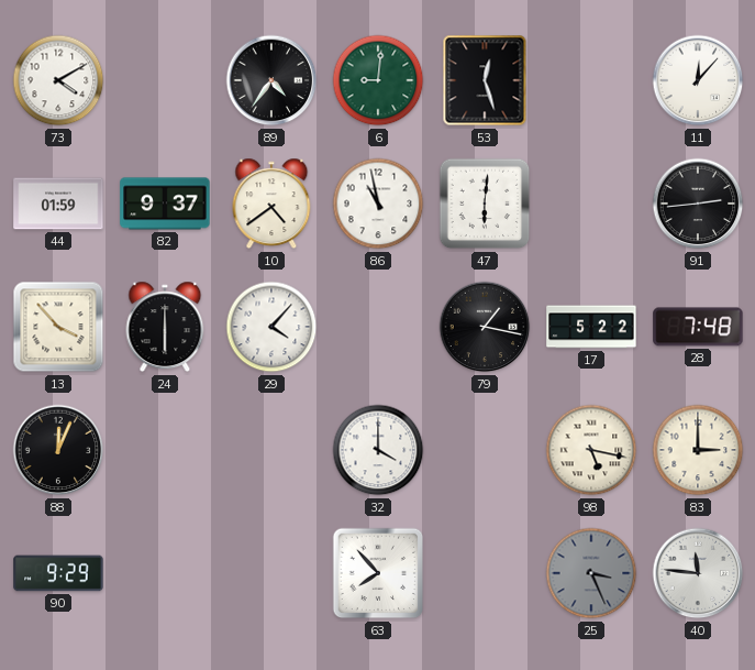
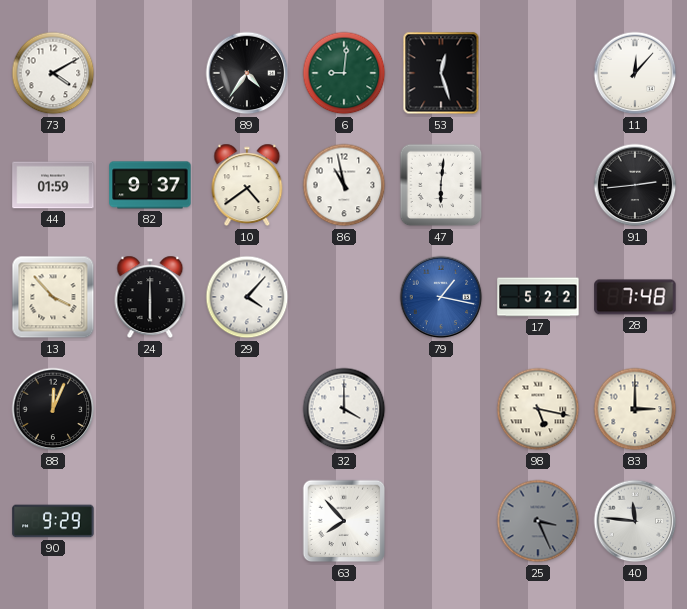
79 dial: black -> blue
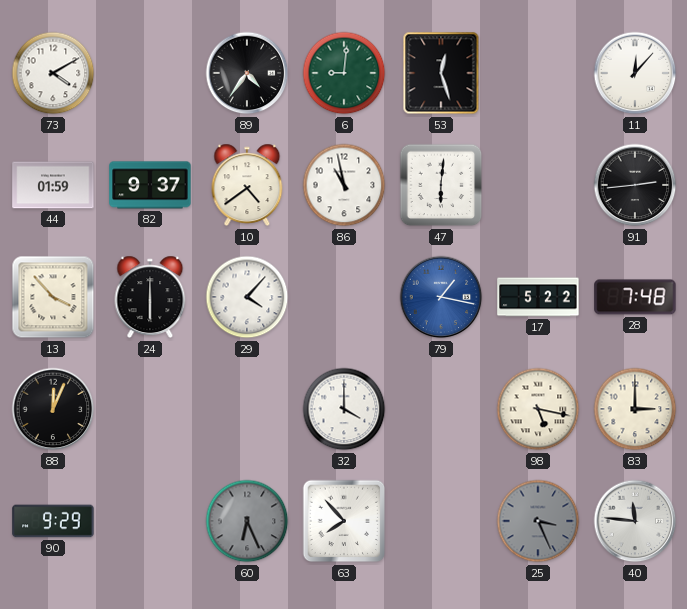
60: none -> 6:26
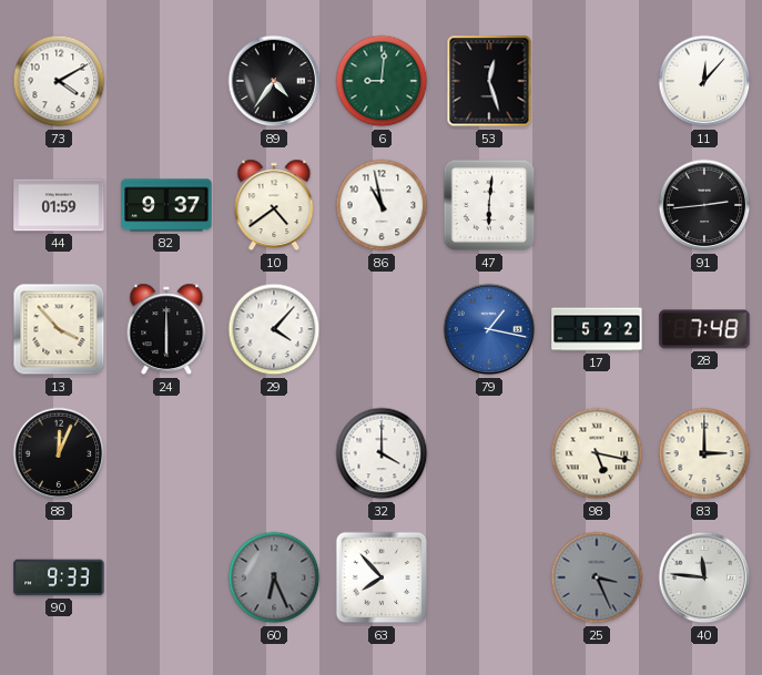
90: 9:29 -> 9:33
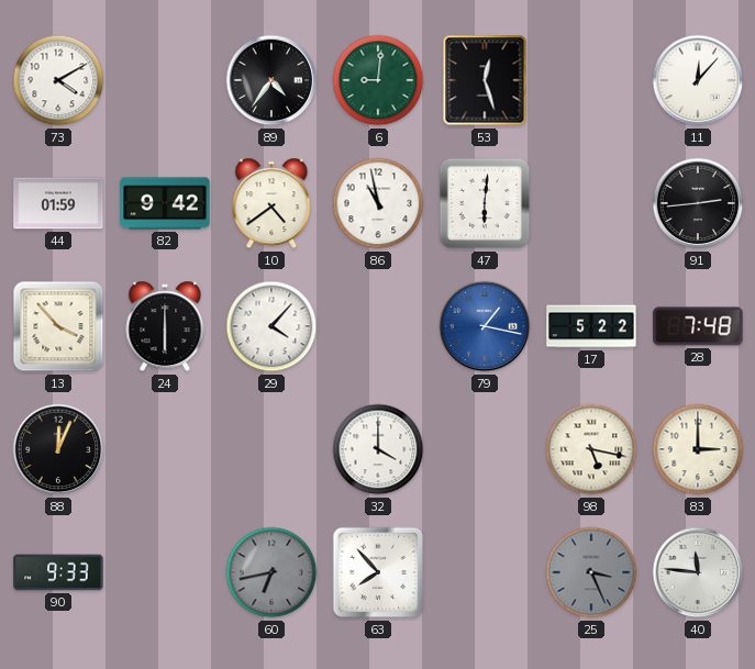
82: 9:37 -> 9:42
60: 6:26 -> 6:43
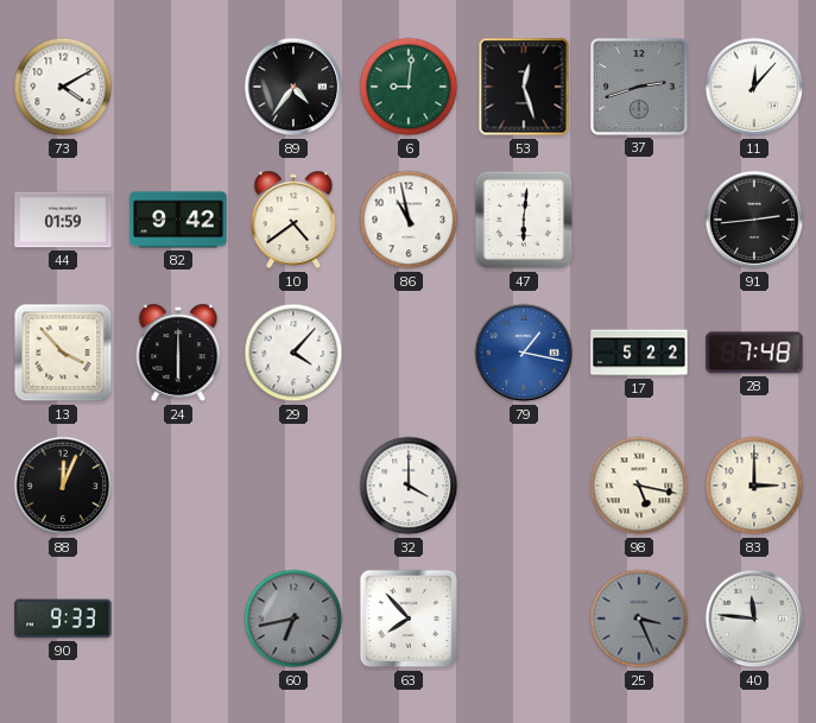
37: none -> 2:42
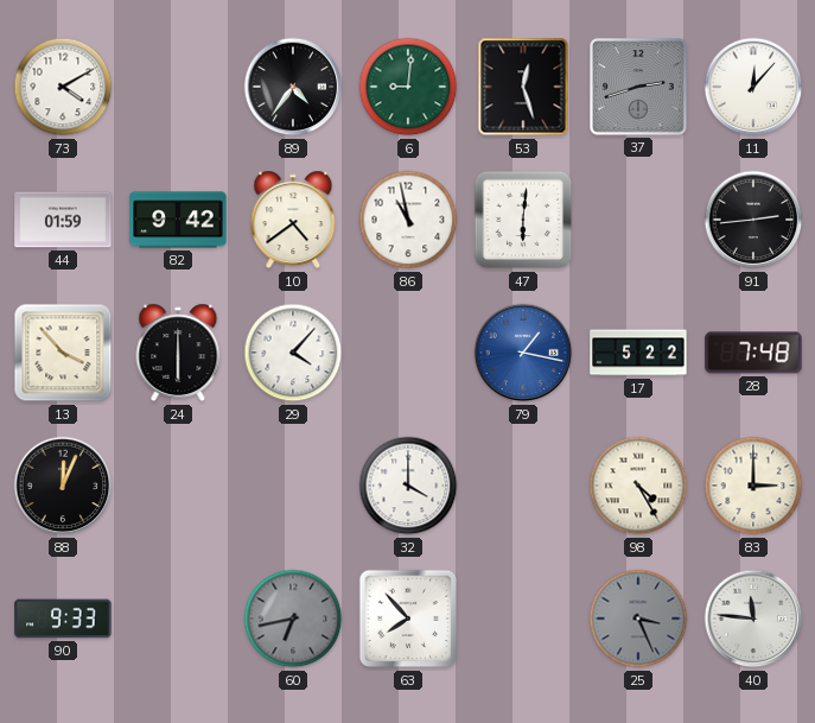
98: 5:17 -> 4:25
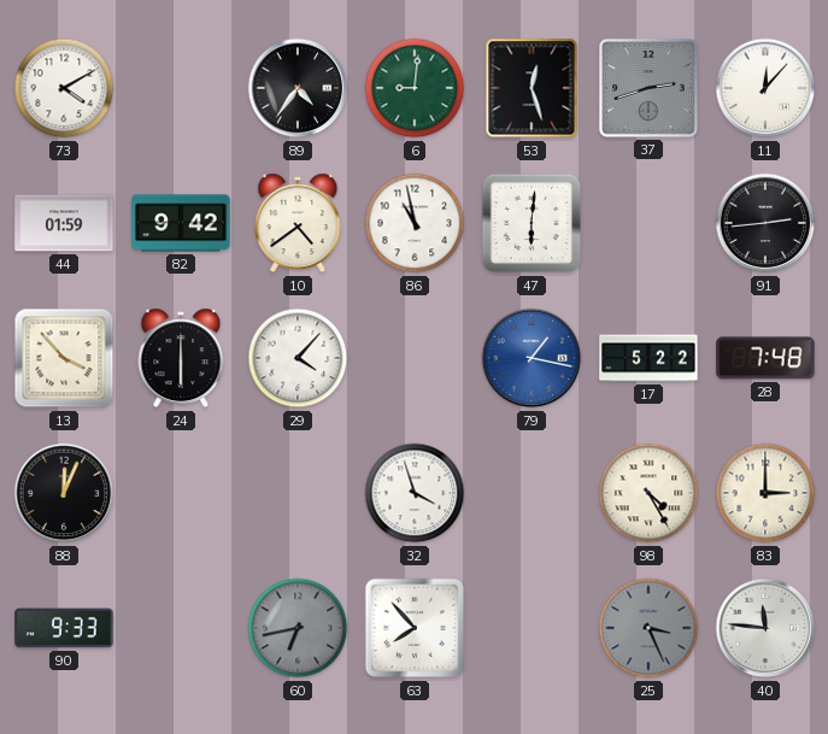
32: 4:00 -> 3:57
